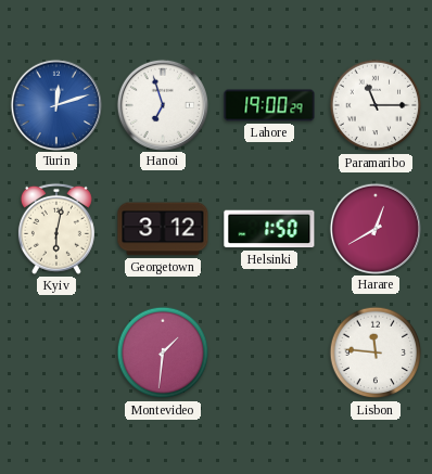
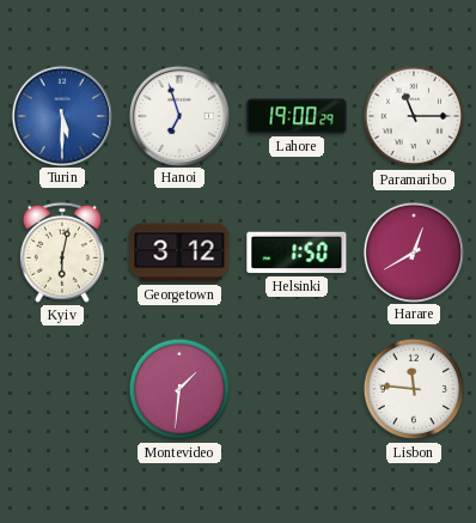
Turin: 12:12 -> 5:30
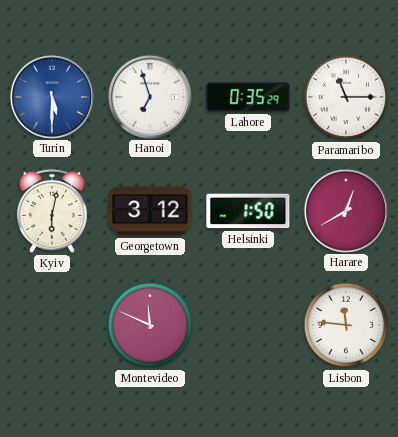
Lahore: 19:00 -> 0:35
Montevideo: 1:31 -> 11:49
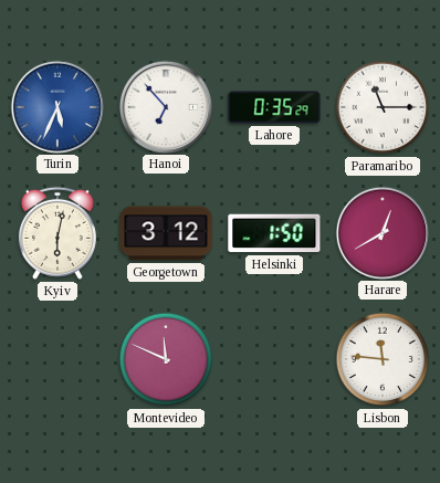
Turin: 5:30 -> 5:34
Hanoi: 6:57 -> 6:53
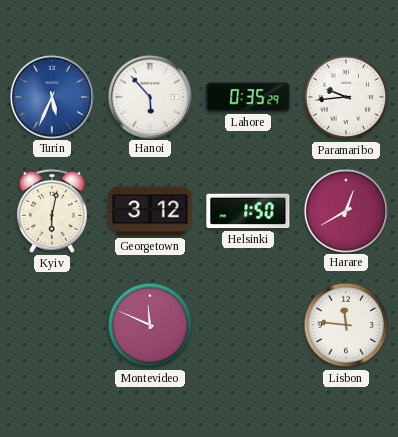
Hanoi: 6:53 -> 5:53
Paramaribo: 11:15 -> 9:44
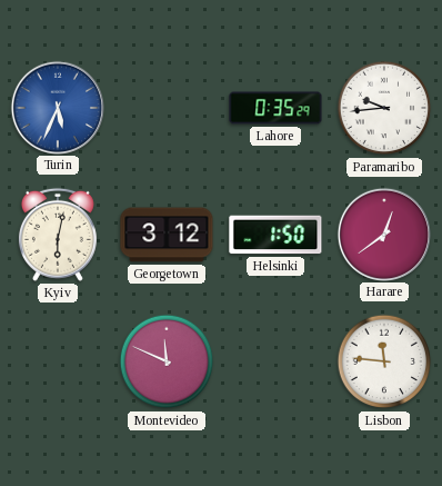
Hanoi: 5:53 -> none
Harare: 12:40 -> 12:39
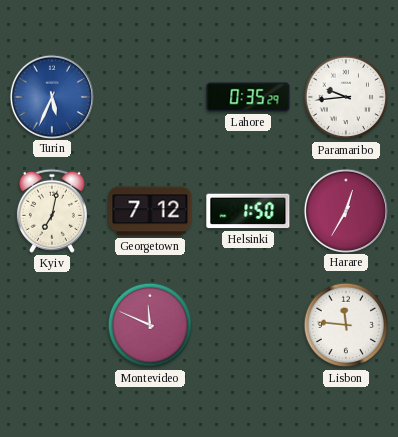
Kyiv: 6:02 -> 7:02
Georgetown: 3:12 -> 7:12
Harare: 12:39 -> 12:35
